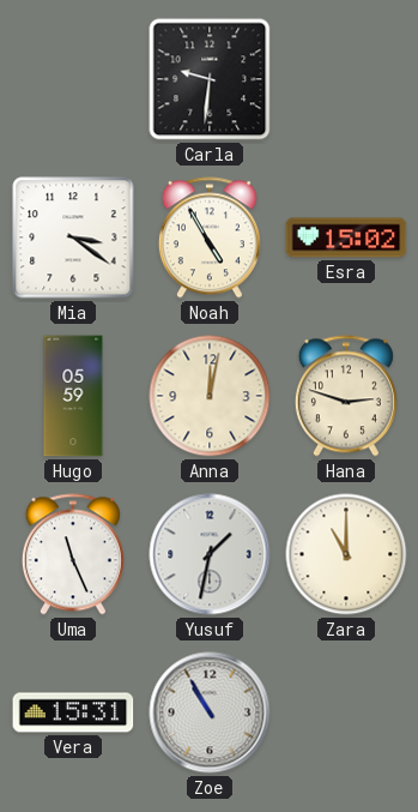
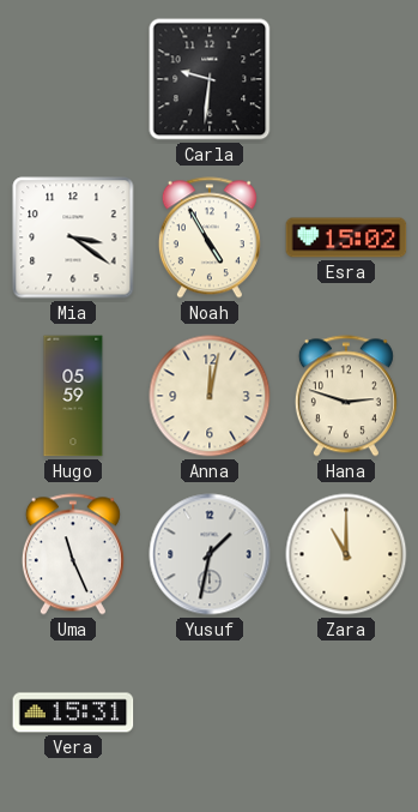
Zoe: 10:55 -> none
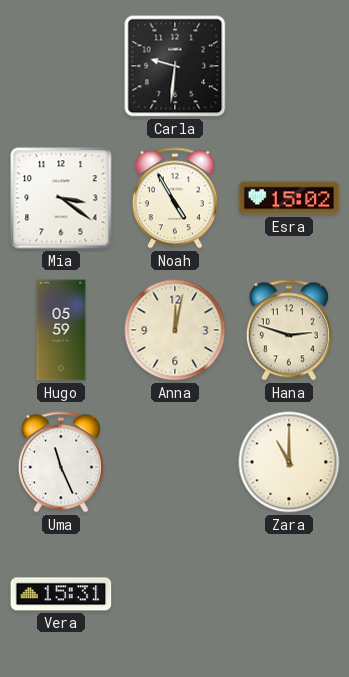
Yusuf: 1:32 -> none
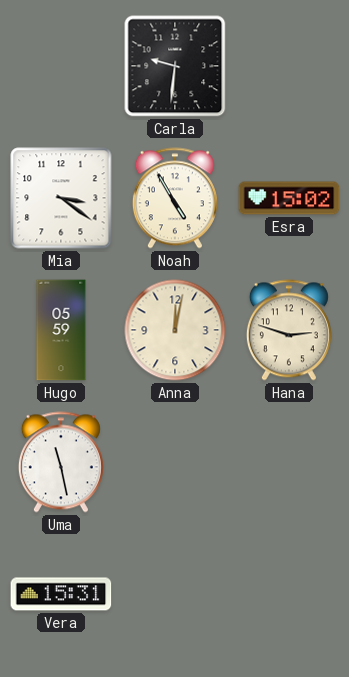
Uma: 11:26 -> 11:28
Zara: 11:00 -> none
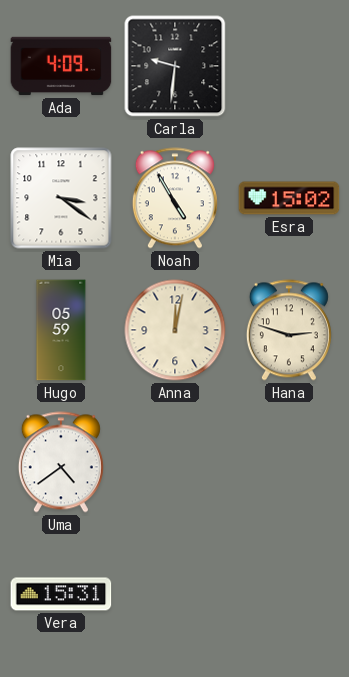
Ada: none -> 4:09
Uma: 11:28 -> 4:39
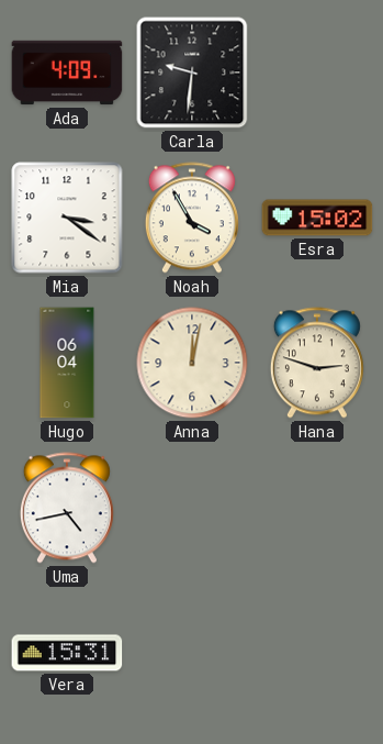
Noah: 4:55 -> 3:55
Hugo: 05:59 -> 06:04
Uma: 4:39 -> 4:43
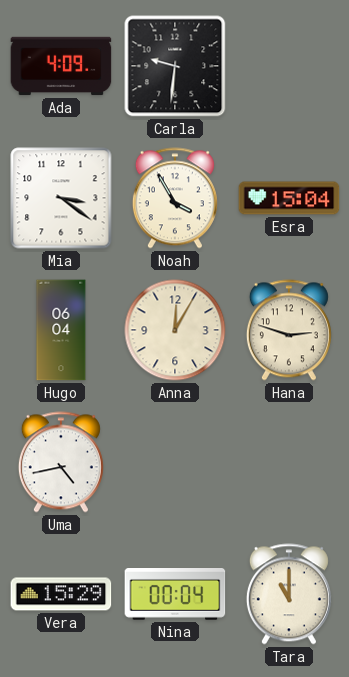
Esra: 15:02 -> 15:04
Anna: 12:02 -> 12:05
Vera: 15:31 -> 15:29
Nina: none -> 00:04
Tara: none -> 11:00
